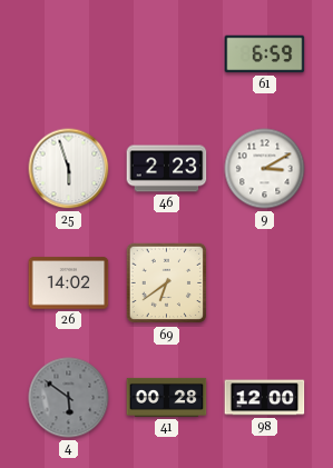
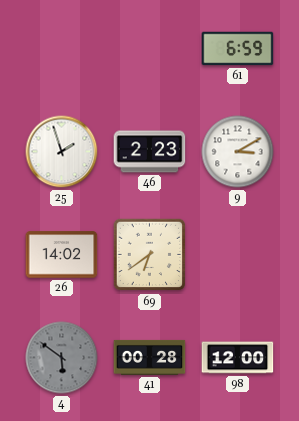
25: 5:57 -> 1:57
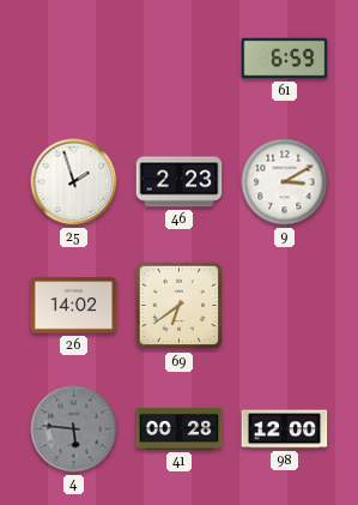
4: 5:51 -> 5:46
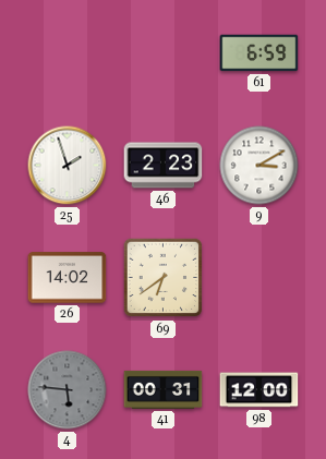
41: 00:28 -> 00:31
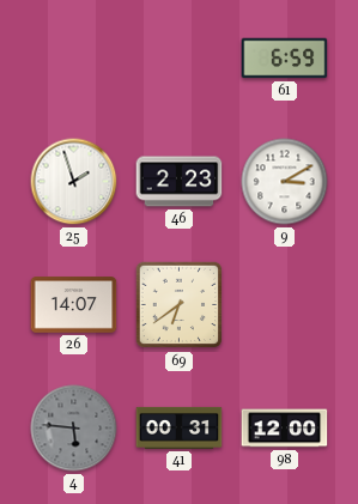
26: 14:02 -> 14:07
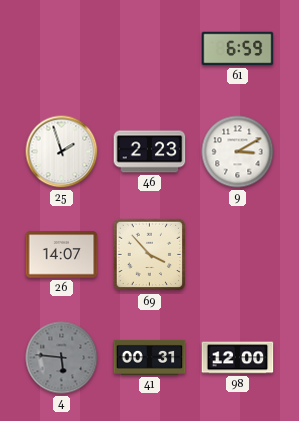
69: 6:39 -> 3:53
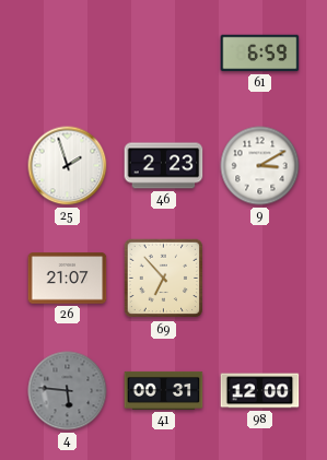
26: 14:07 -> 21:07
69: 3:53 -> 6:53
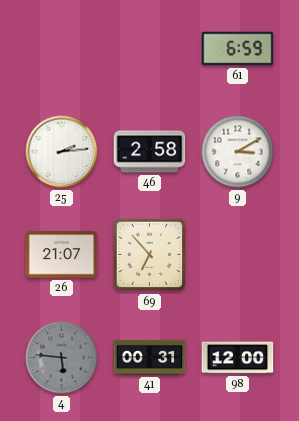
25: 1:57 -> 2:14
46: 2:23 -> 2:58
